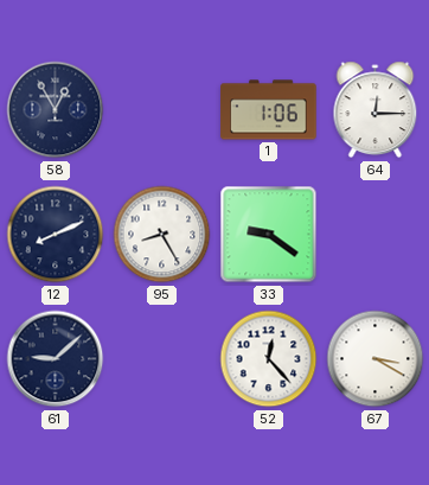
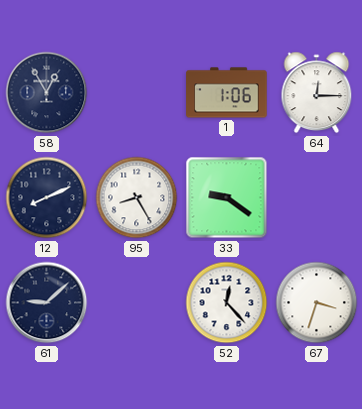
67: 3:20 -> 3:33
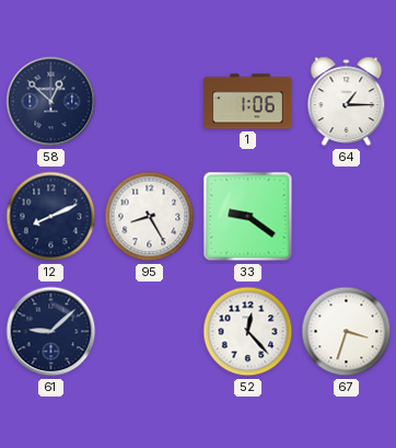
58: 12:55 -> 12:52
64: 12:15 -> 1:15
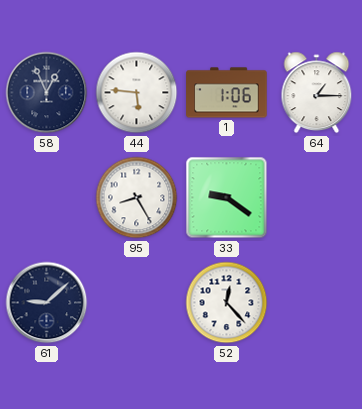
58: 12:52 -> 12:56
44: none -> 5:46
12: 8:11 -> none
67: 3:33 -> none
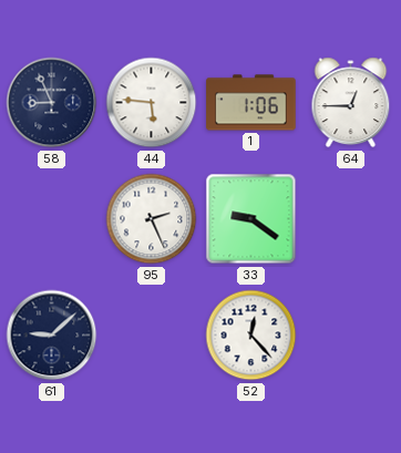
58: 12:56 -> 8:56
64: 1:15 -> 12:45
95: 8:25 -> 2:26
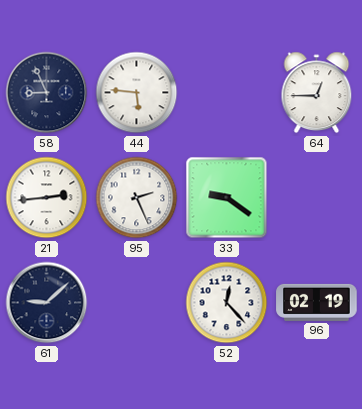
1: 1:06 -> none
21: none -> 2:44
96: none -> 02:19
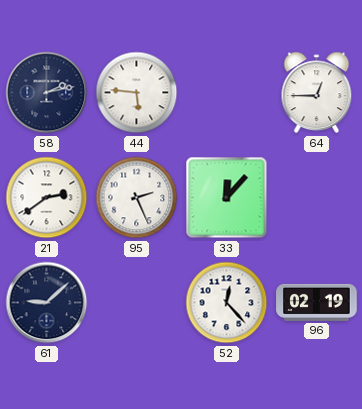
58: 8:56 -> 2:13
21: 2:44 -> 2:39
33: 9:21 -> 12:07
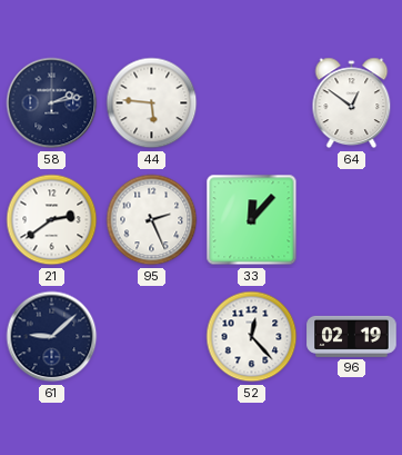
64: 12:45 -> 12:51
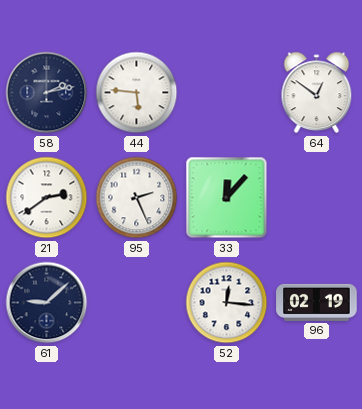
52: 12:23 -> 12:16
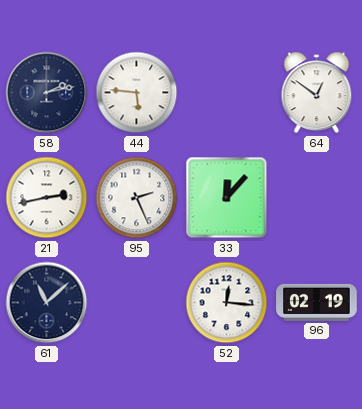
21: 2:39 -> 2:43
61: 9:08 -> 11:08
